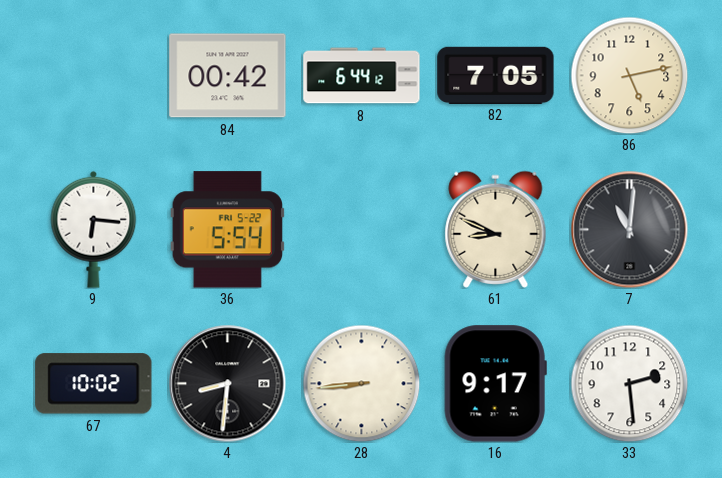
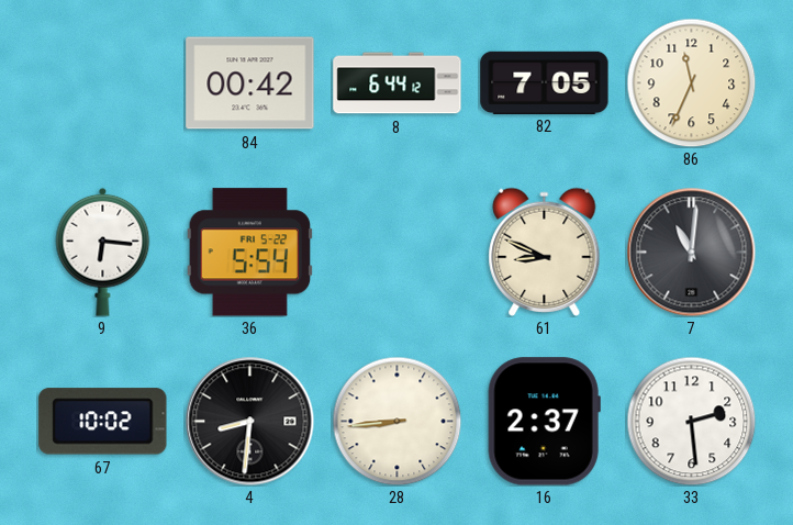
86: 5:13 -> 11:34
16: 9:17 -> 2:37
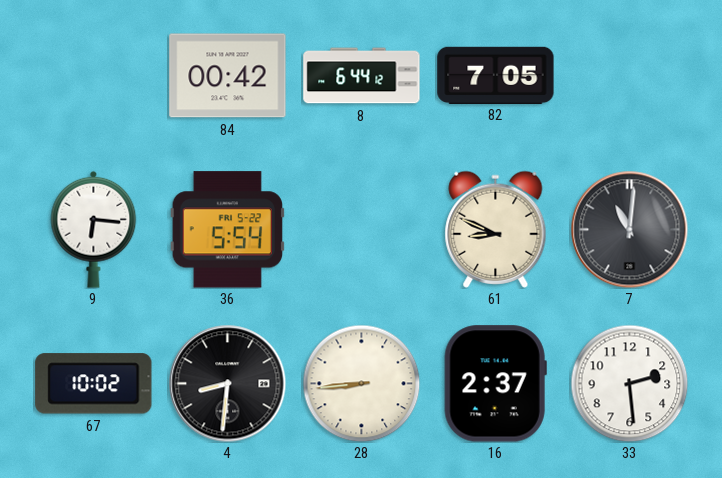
86: 11:34 -> none
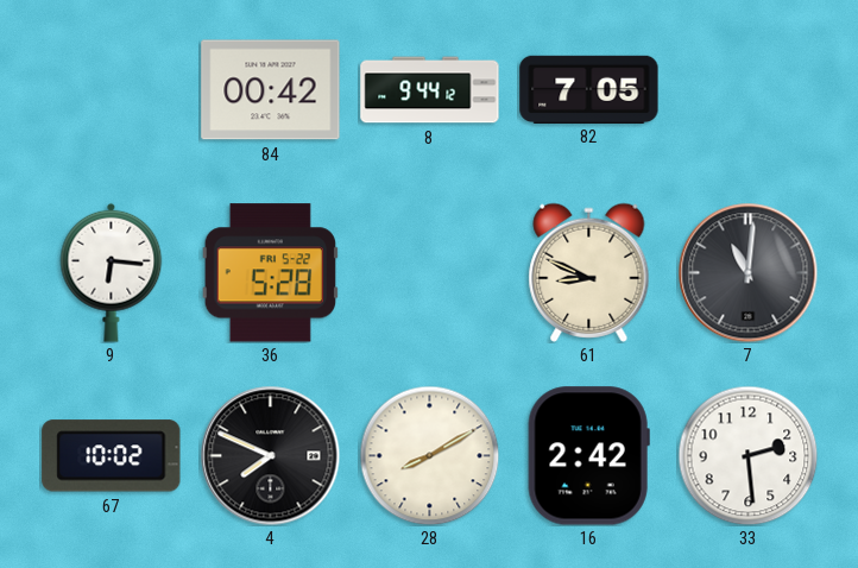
8: 6:44 -> 9:44
36: 5:54 -> 5:28
4: 8:31 -> 7:49
28: 8:44 -> 8:10
16: 2:37 -> 2:42
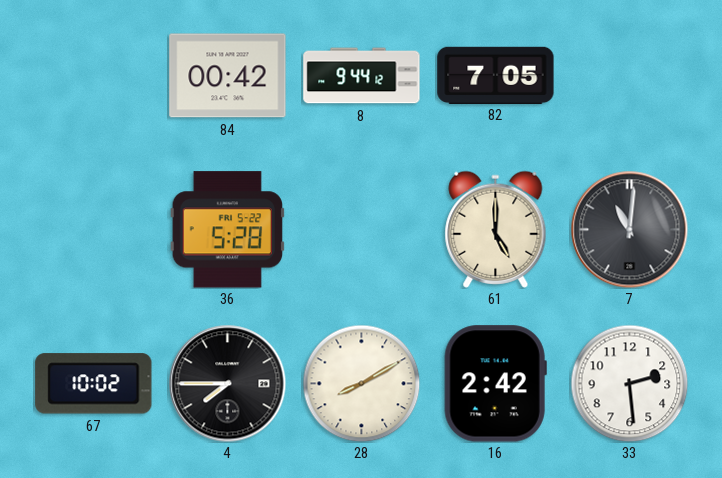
9: 6:16 -> none
61: 8:49 -> 5:00
4: 7:49 -> 7:45
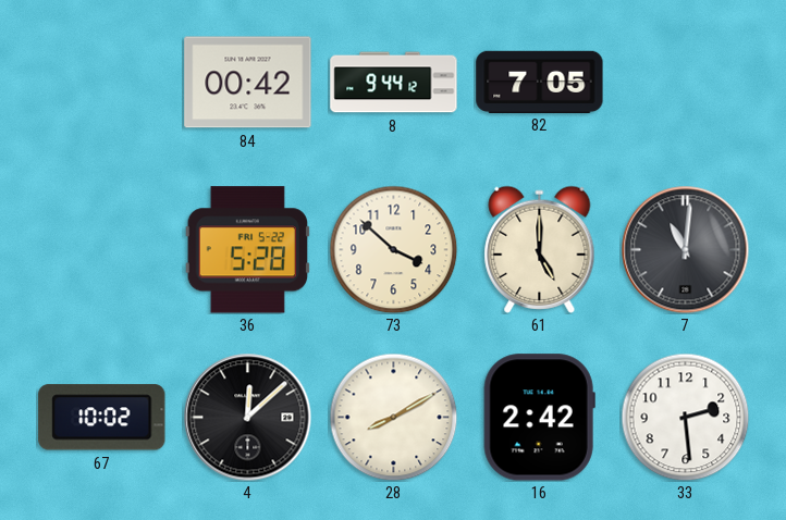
73: none -> 3:52
4: 7:45 -> 12:08
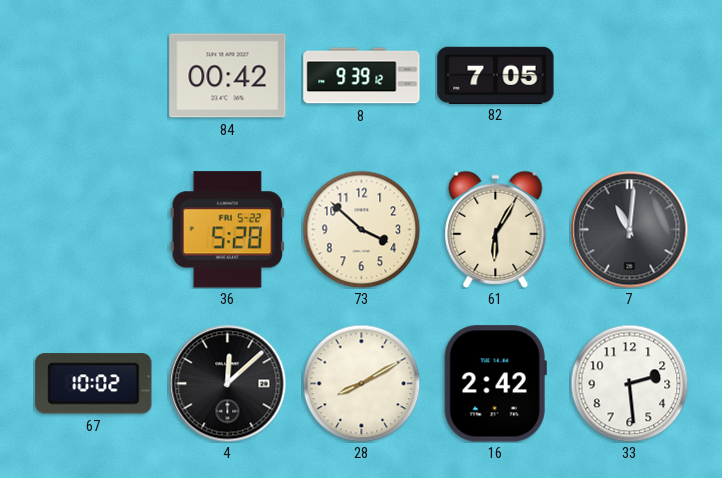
8: 9:44 -> 9:39
61: 5:00 -> 6:05
